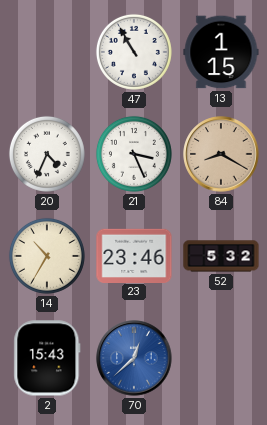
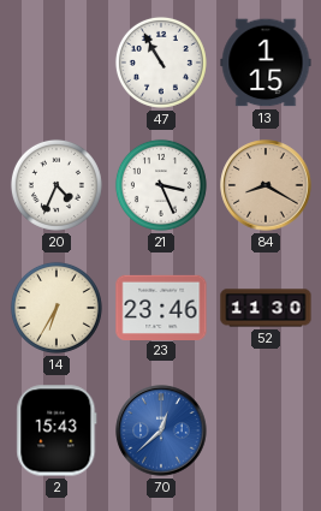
14: 10:35 -> 6:35
52: 5:32 -> 11:30
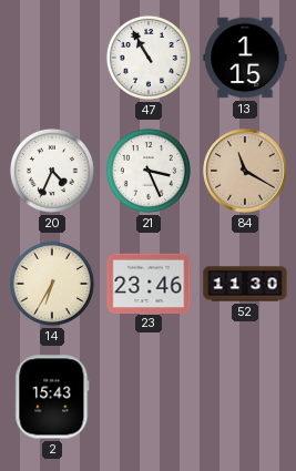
84: 8:20 -> 11:20
70: 12:38 -> none
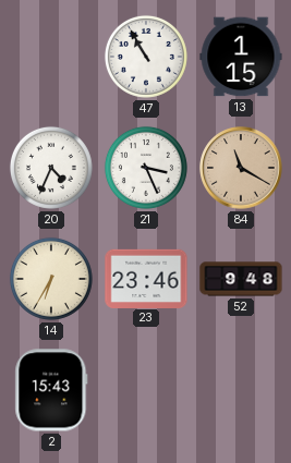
52: 11:30 -> 9:48
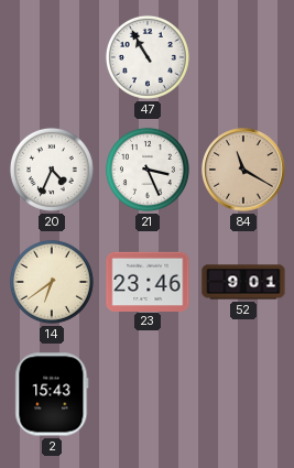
13: 1:15 -> none
14: 6:35 -> 6:39
52: 9:48 -> 9:01
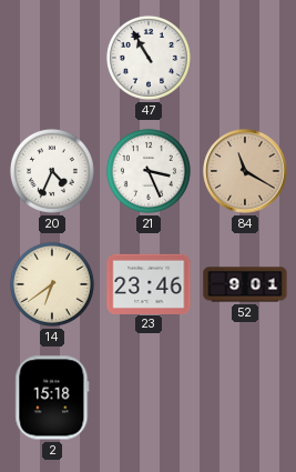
2: 15:43 -> 15:18
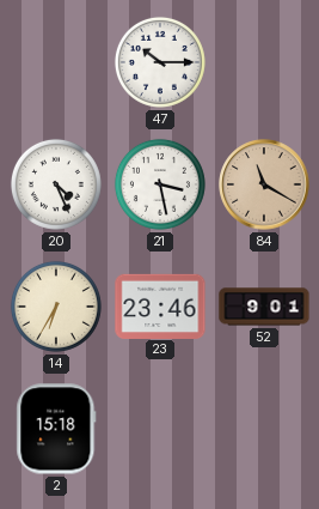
47: 10:55 -> 10:15
20: 4:34 -> 4:26
21: 3:26 -> 3:28
14: 6:39 -> 6:35
